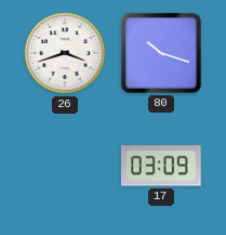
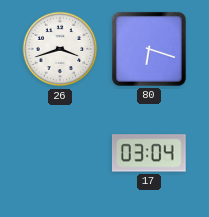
80: 10:18 -> 6:18
17: 03:09 -> 03:04
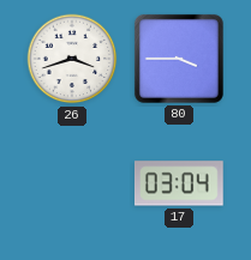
80: 6:18 -> 3:45
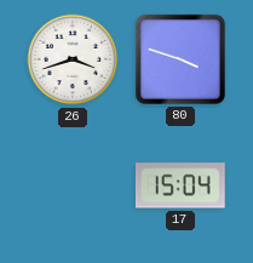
80: 3:45 -> 3:48
17: 03:04 -> 15:04
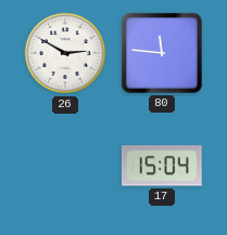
26: 3:42 -> 2:50
80: 3:48 -> 11:46
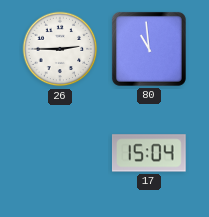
26: 2:50 -> 2:45
80: 11:46 -> 10:59
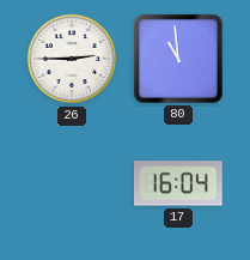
17: 15:04 -> 16:04
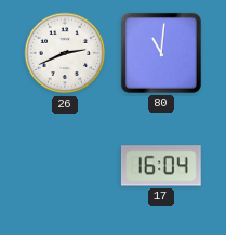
26: 2:45 -> 2:41
80: 10:59 -> 11:01
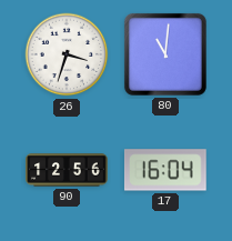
26: 2:41 -> 3:33
90: none -> 12:56
